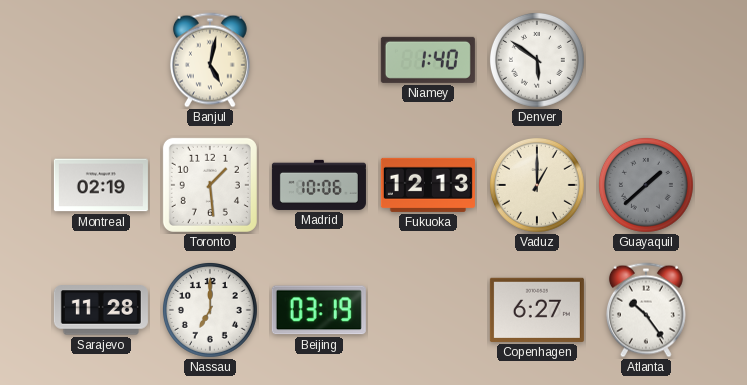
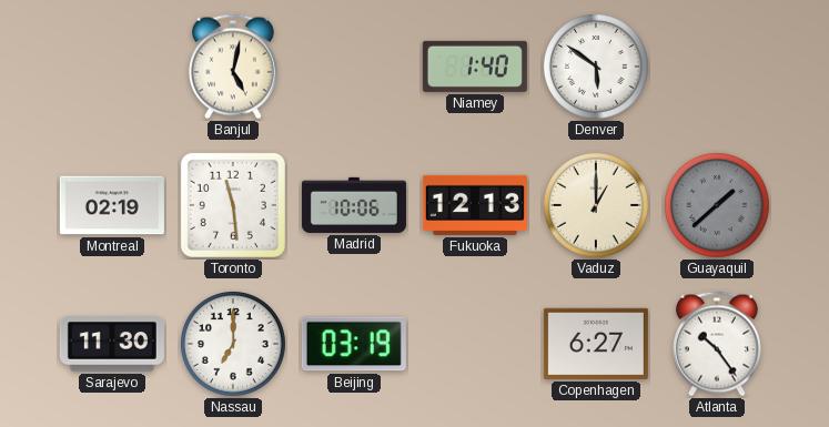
Toronto: 1:29 -> 11:29
Sarajevo: 11:28 -> 11:30
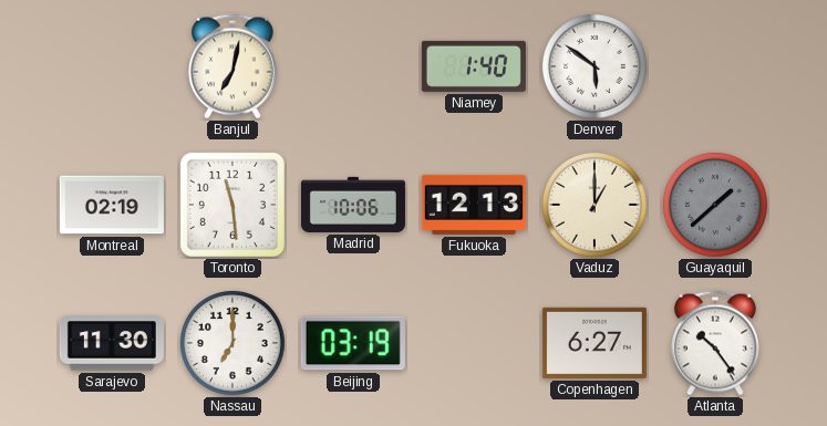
Banjul: 5:02 -> 7:02
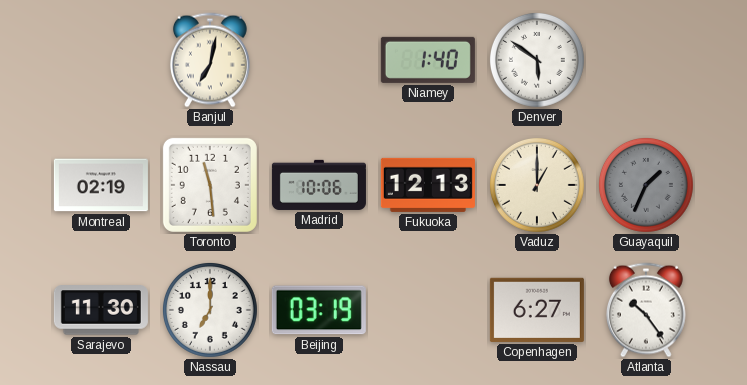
Guayaquil: 1:38 -> 1:34
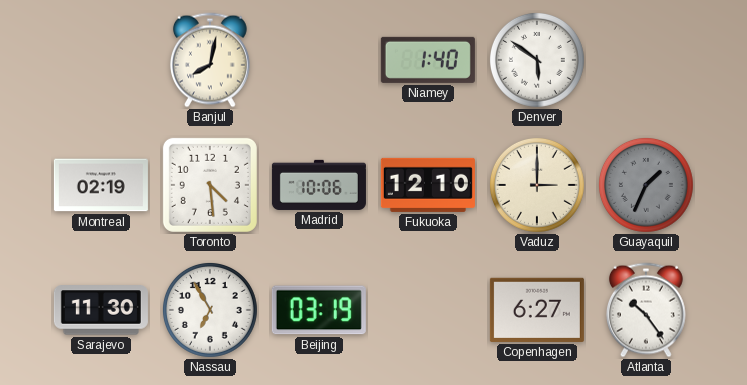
Banjul: 7:02 -> 8:02
Toronto: 11:29 -> 4:29
Fukuoka: 12:13 -> 12:10
Vaduz: 1:00 -> 3:00
Nassau: 7:00 -> 6:55
